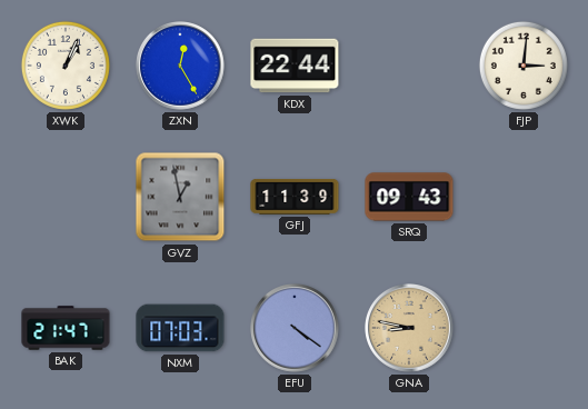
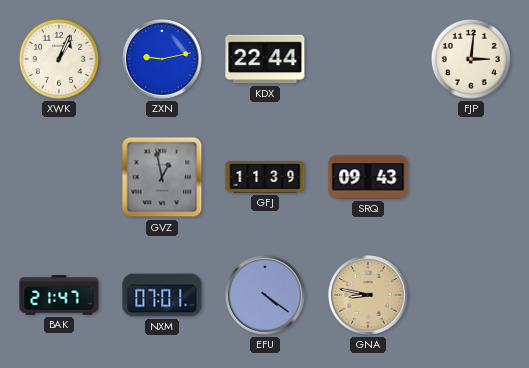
ZXN: 12:25 -> 9:13
NXM: 07:03 -> 07:01
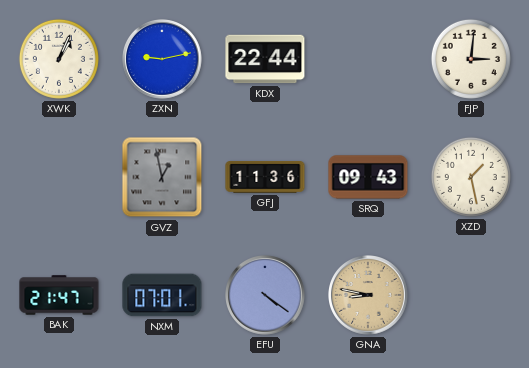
GFJ: 11:39 -> 11:36
XZD: none -> 1:28
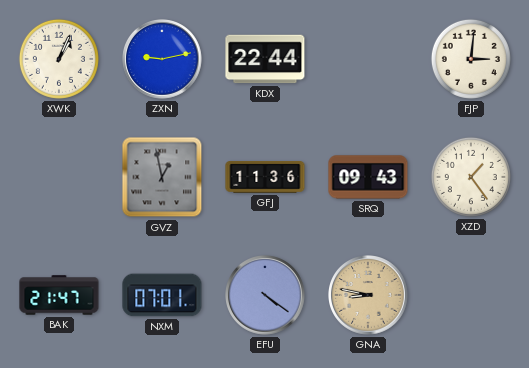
XZD: 1:28 -> 1:24
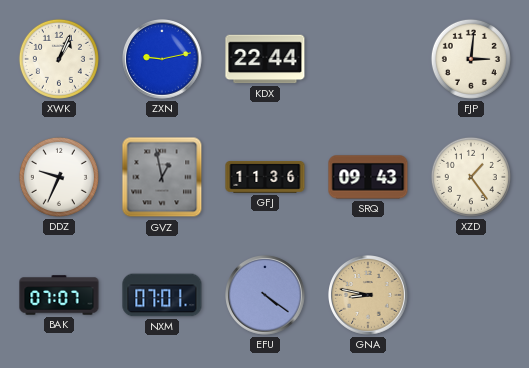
DDZ: none -> 9:34
BAK: 21:47 -> 07:07
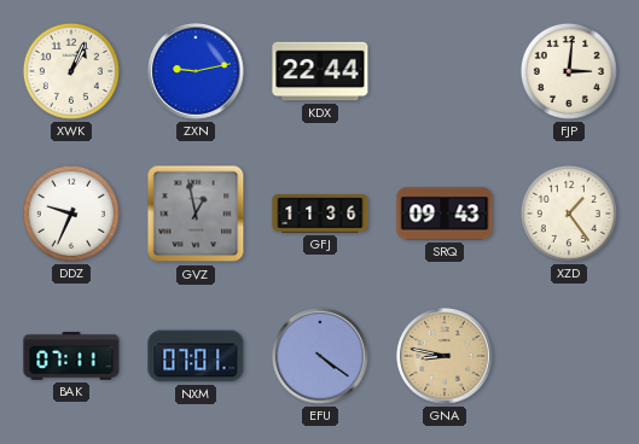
BAK: 07:07 -> 07:11
